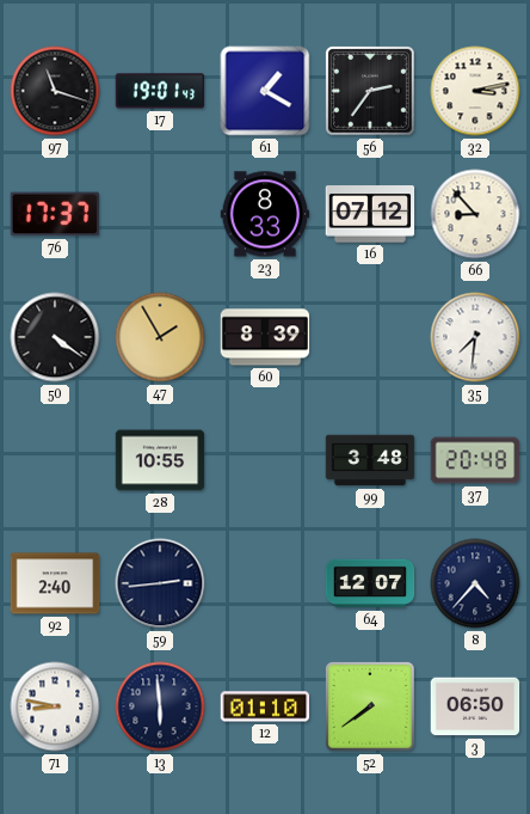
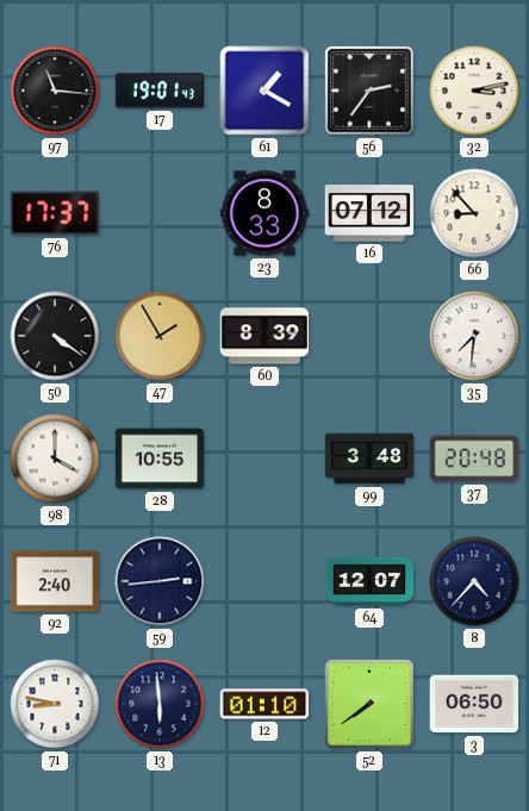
97: 11:18 -> 11:16
98: none -> 4:00
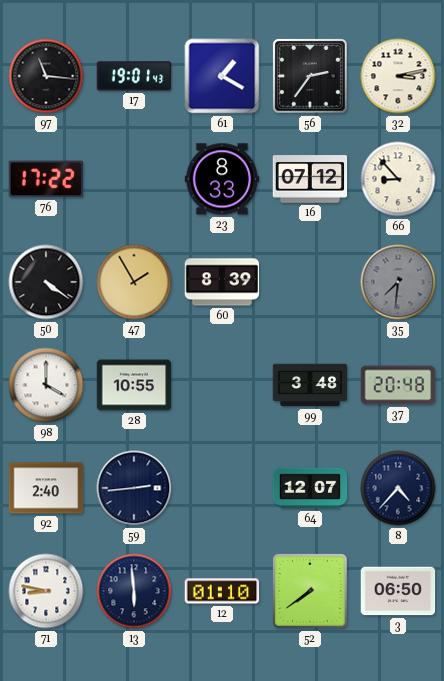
76: 17:37 -> 17:22
35 dial: white -> grey
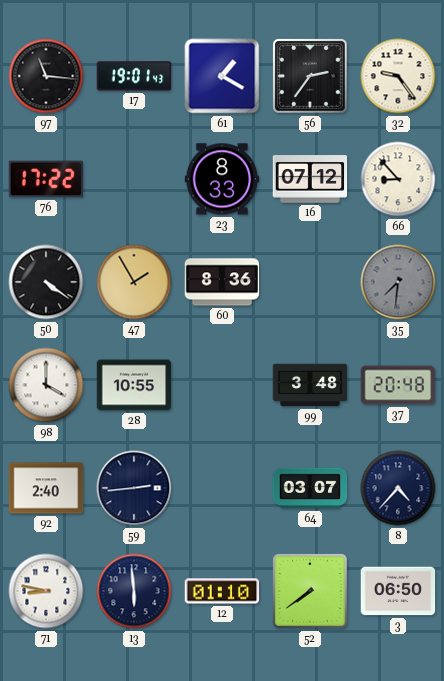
32: 3:13 -> 9:24
60: 8:39 -> 8:36
64: 12:07 -> 03:07
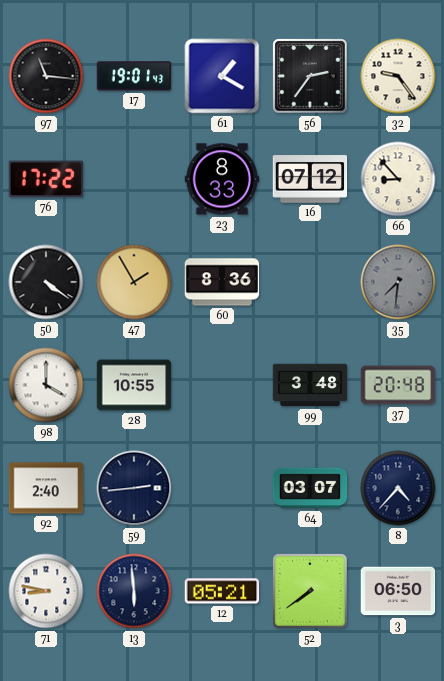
12: 01:10 -> 05:21
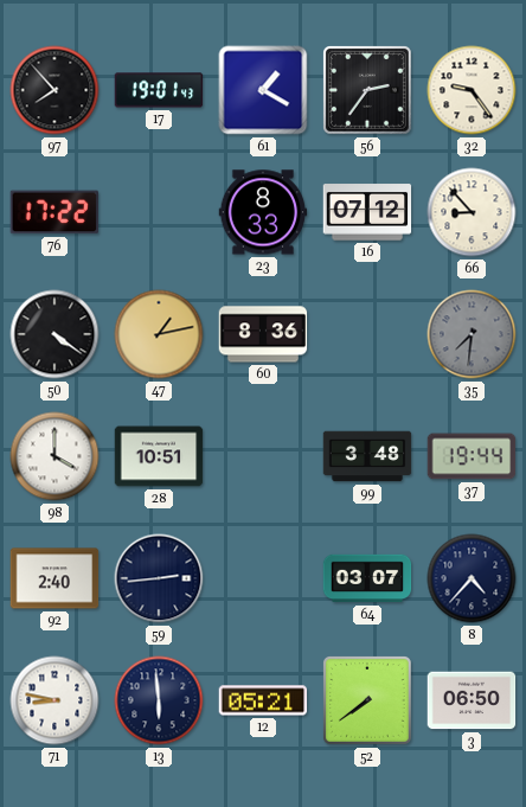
97: 11:16 -> 7:53
47: 1:55 -> 1:13
28: 10:55 -> 10:51
37: 20:48 -> 19:44
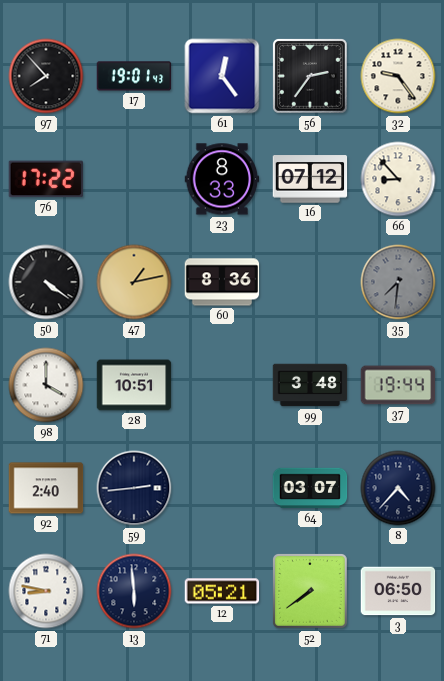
61: 1:20 -> 12:24
